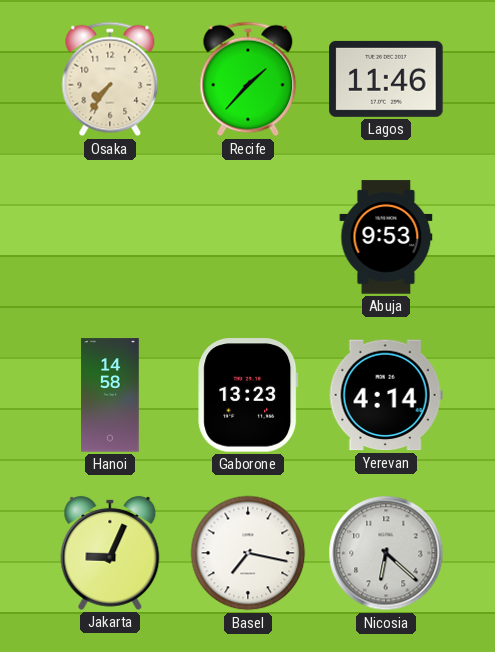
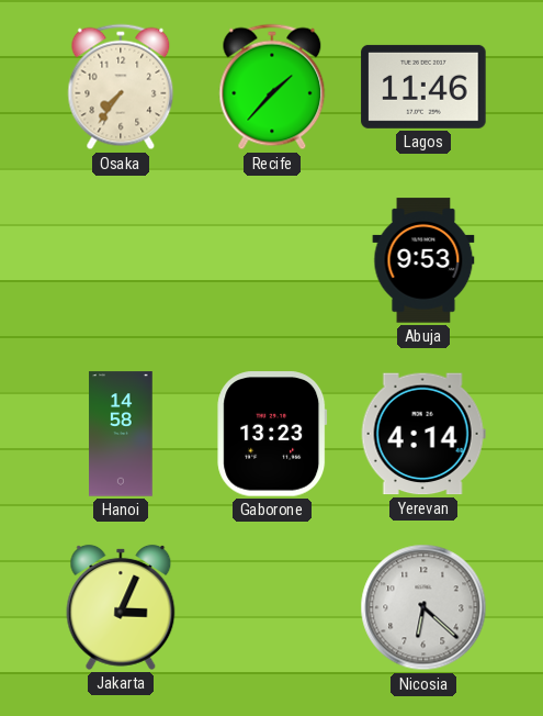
Jakarta: 9:04 -> 3:04
Basel: 7:17 -> none
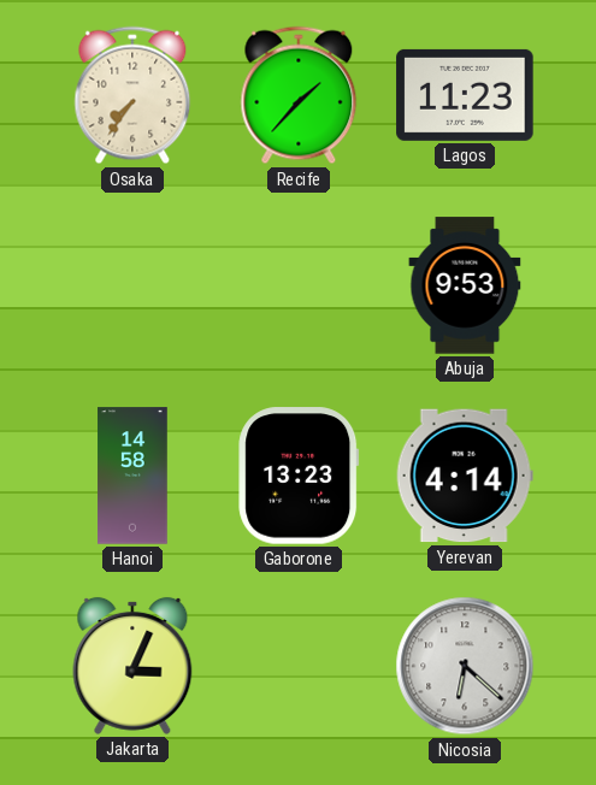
Lagos: 11:46 -> 11:23
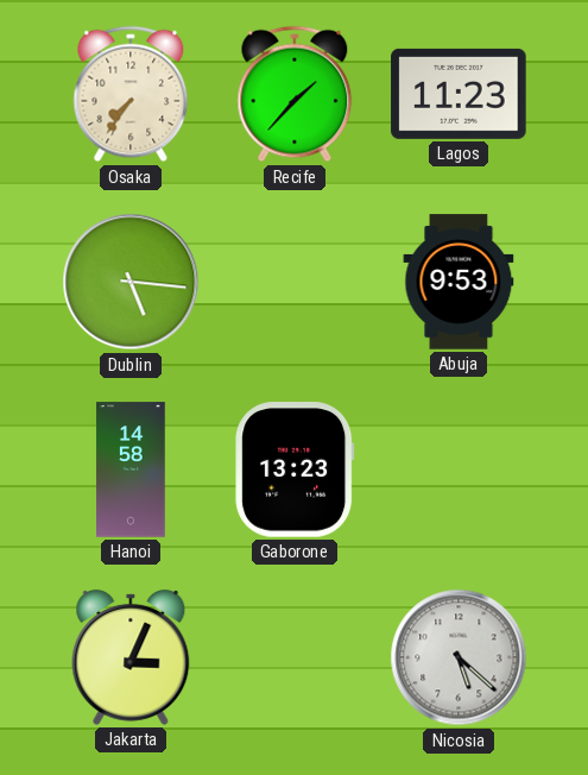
Dublin: none -> 5:16
Yerevan: 4:14 -> none
Nicosia: 6:22 -> 5:22
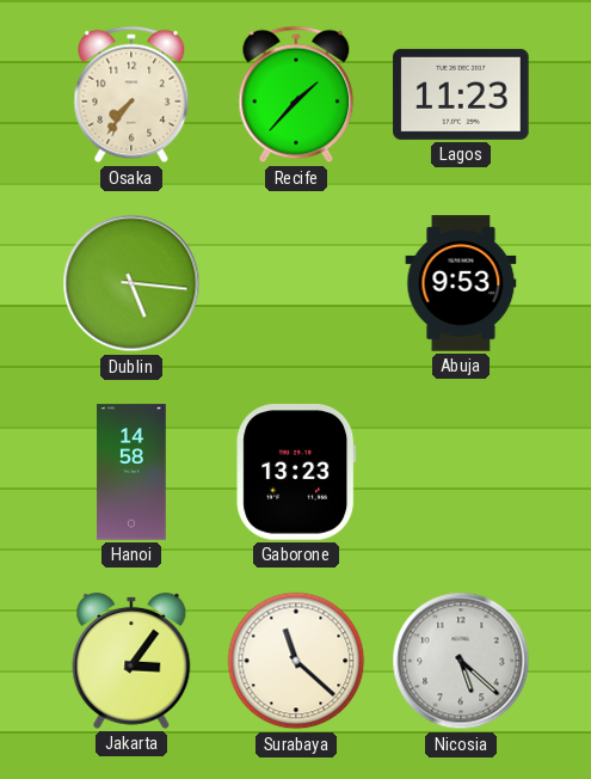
Jakarta: 3:04 -> 3:06
Surabaya: none -> 11:22
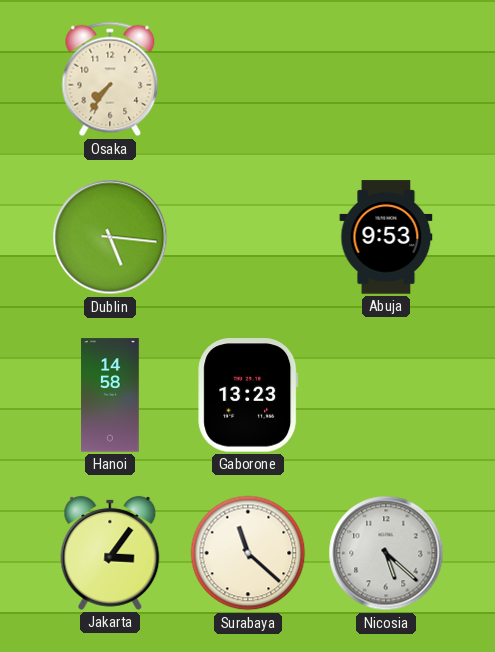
Recife: 1:37 -> none
Lagos: 11:23 -> none
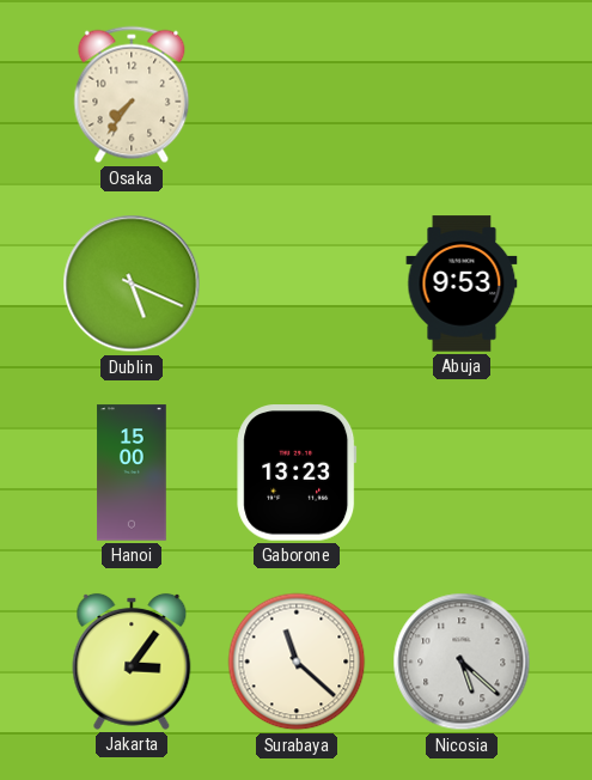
Dublin: 5:16 -> 5:19
Hanoi: 14:58 -> 15:00
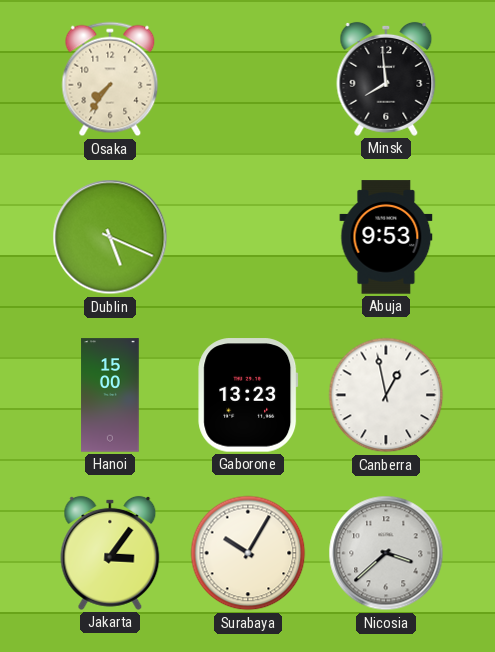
Minsk: none -> 7:59
Canberra: none -> 12:58
Surabaya: 11:22 -> 10:05
Nicosia: 5:22 -> 3:38
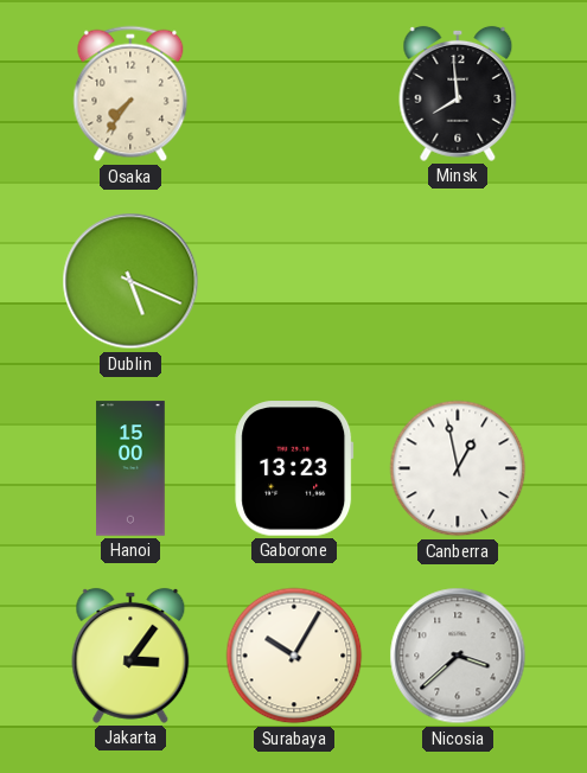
Abuja: 9:53 -> none
